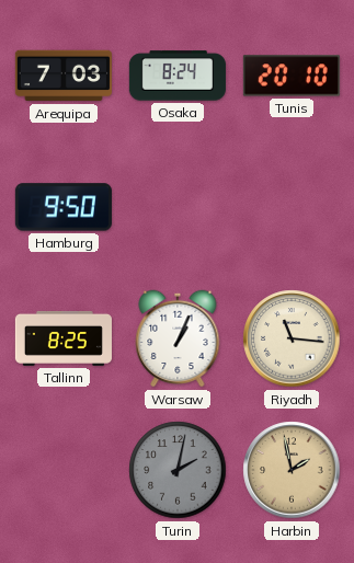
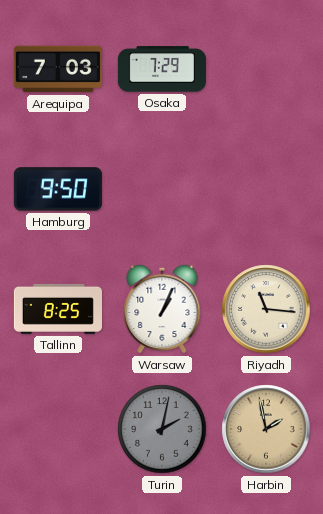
Osaka: 8:24 -> 7:29
Tunis: 20:10 -> none
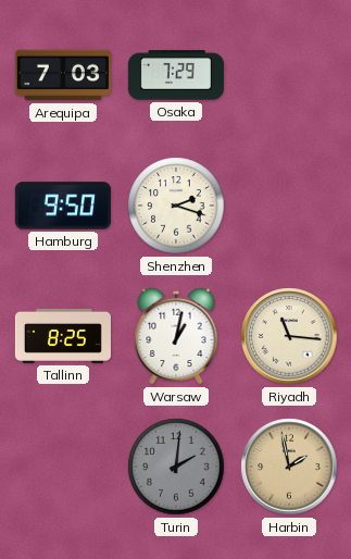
Shenzhen: none -> 2:18
Warsaw: 1:04 -> 1:02
Turin: 2:02 -> 2:01
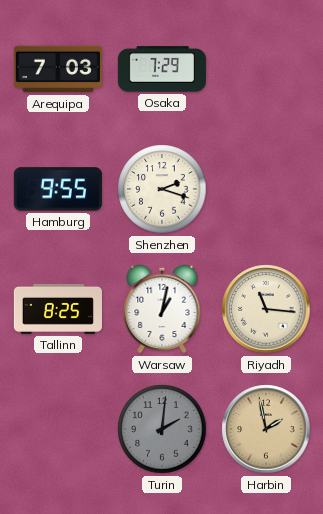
Hamburg: 9:50 -> 9:55
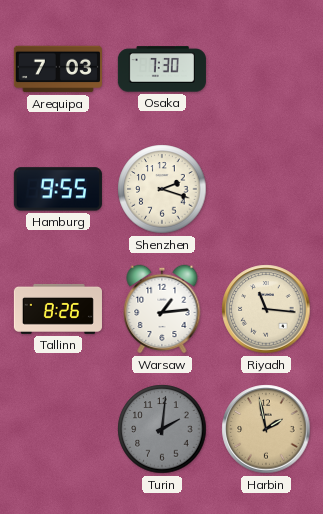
Osaka: 7:29 -> 7:30
Tallinn: 8:25 -> 8:26
Warsaw: 1:02 -> 1:14
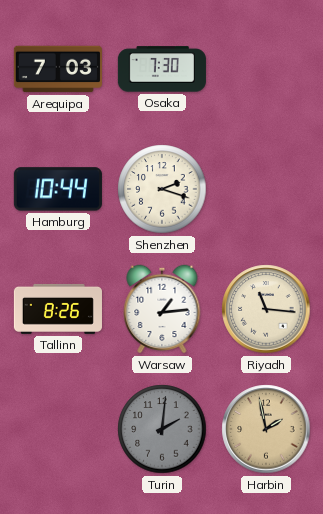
Hamburg: 9:55 -> 10:44
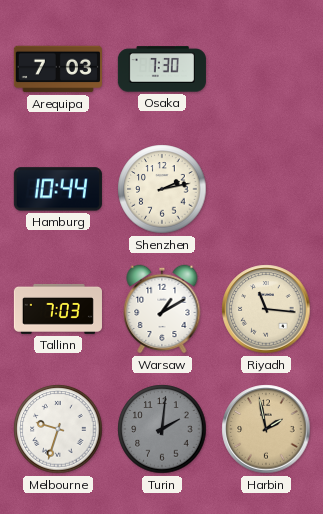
Shenzhen: 2:18 -> 2:13
Tallinn: 8:26 -> 7:03
Warsaw: 1:14 -> 1:10
Melbourne: none -> 9:33
